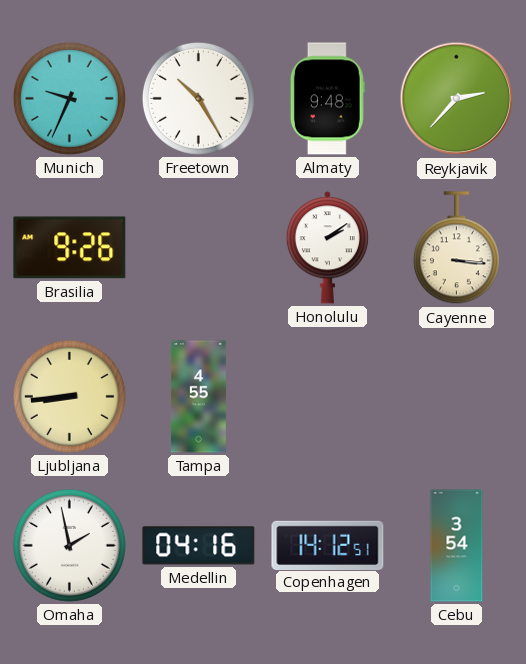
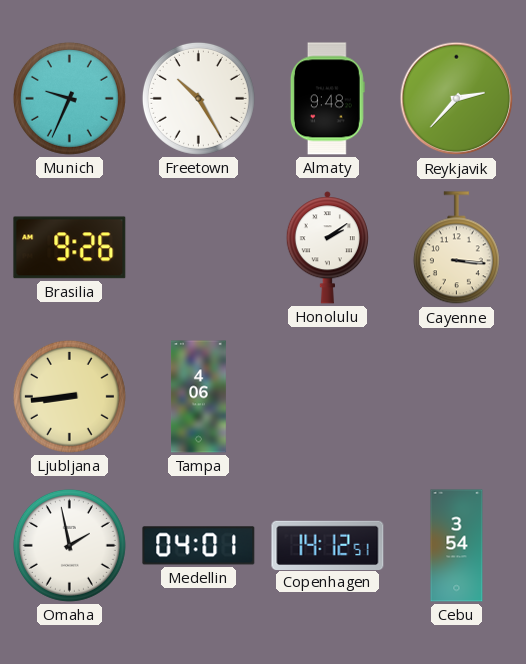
Tampa: 4:55 -> 4:06
Medellin: 04:16 -> 04:01
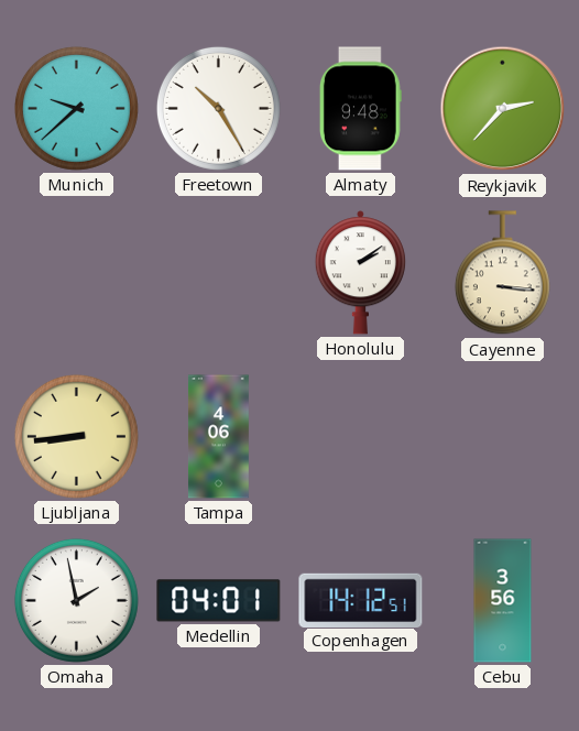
Munich: 9:34 -> 9:38
Brasilia: 9:26 -> none
Cebu: 3:54 -> 3:56
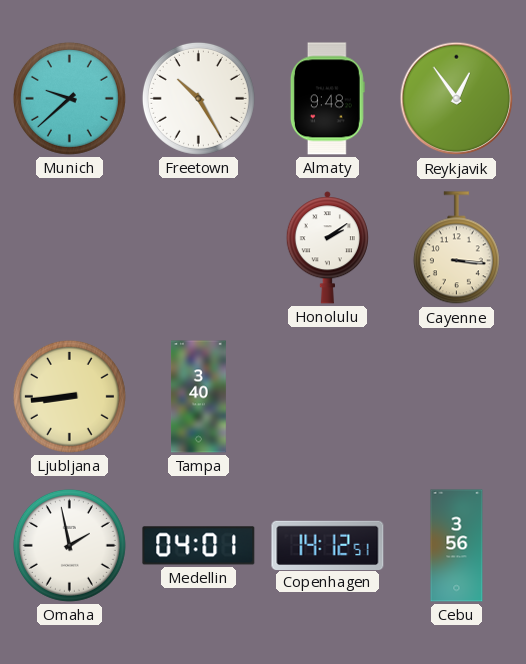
Reykjavik: 2:37 -> 12:54
Tampa: 4:06 -> 3:40
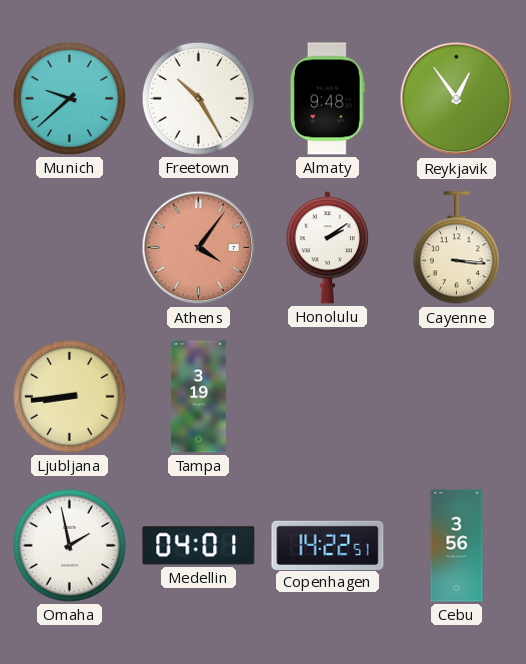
Athens: none -> 4:06
Tampa: 3:40 -> 3:19
Copenhagen: 14:12 -> 14:22
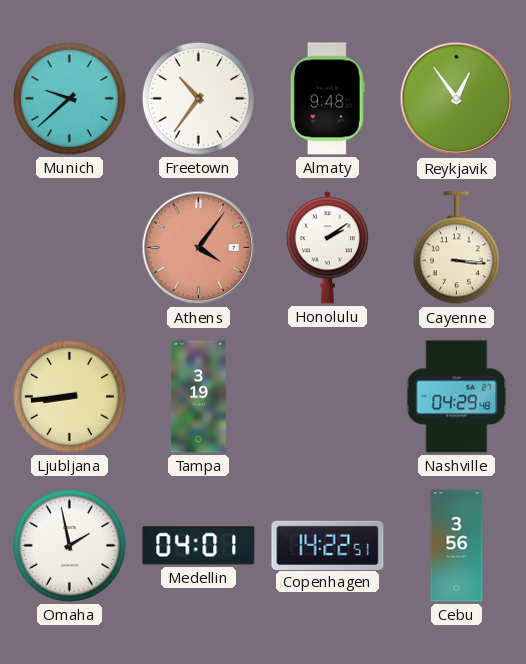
Freetown: 10:25 -> 10:36
Nashville: none -> 04:29
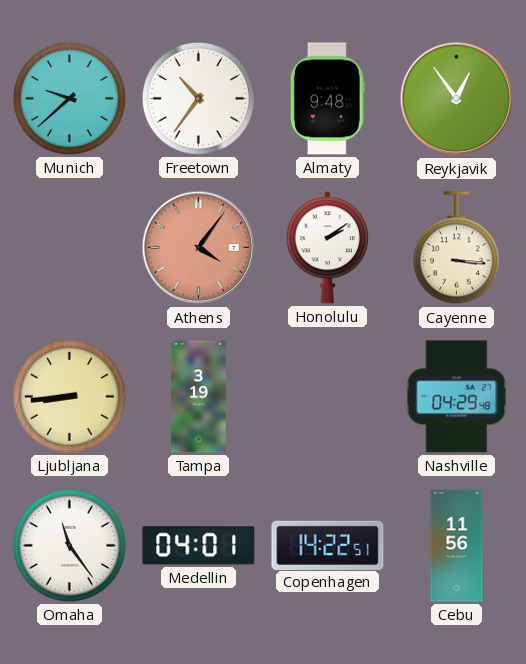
Omaha: 1:58 -> 11:24
Cebu: 3:56 -> 11:56
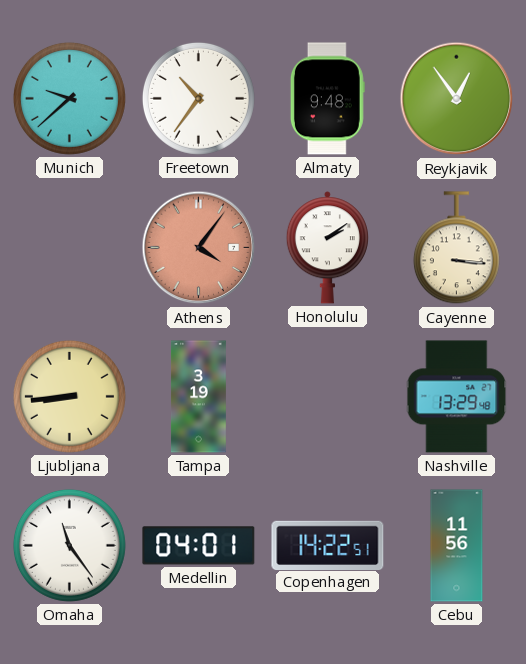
Nashville: 04:29 -> 13:29
